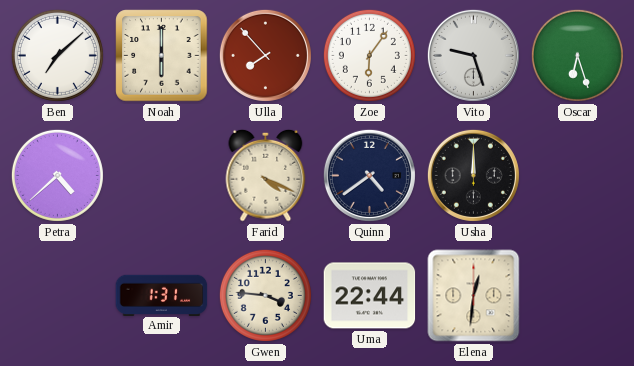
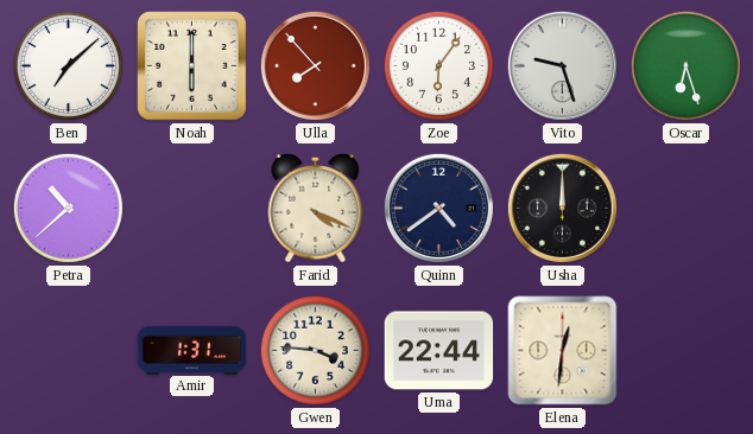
Petra: 4:38 -> 10:38
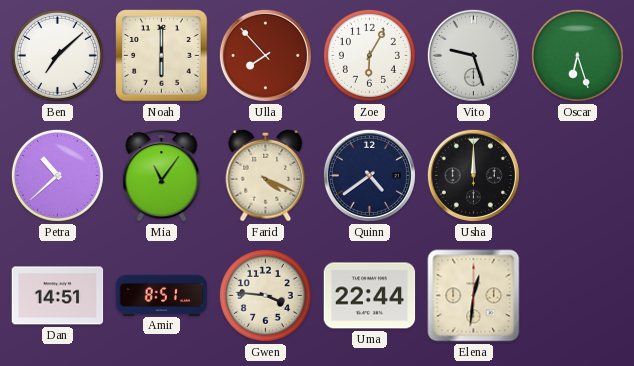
Zoe: 6:06 -> 6:05
Mia: none -> 11:06
Dan: none -> 14:51
Amir: 1:31 -> 8:51
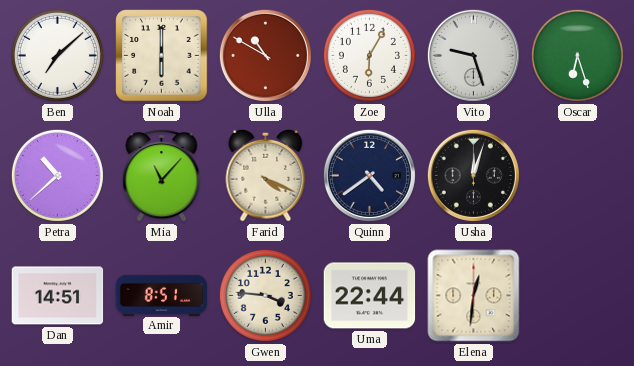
Ulla: 7:53 -> 10:50
Mia: 11:06 -> 11:07
Usha: 12:00 -> 12:03
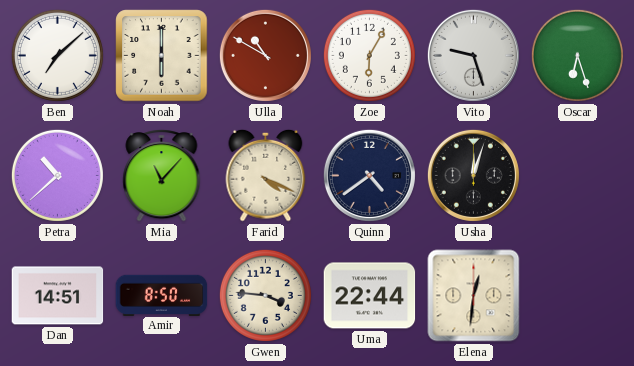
Amir: 8:51 -> 8:50
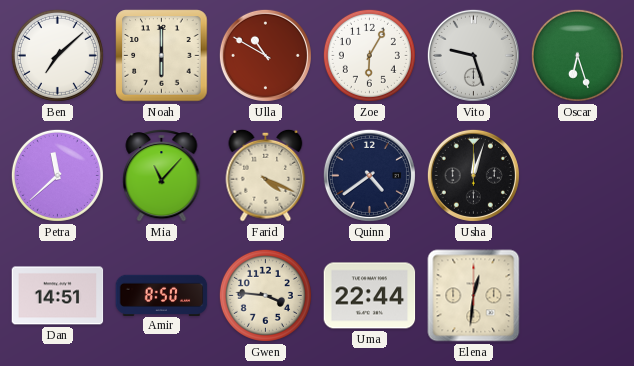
Petra: 10:38 -> 11:38
